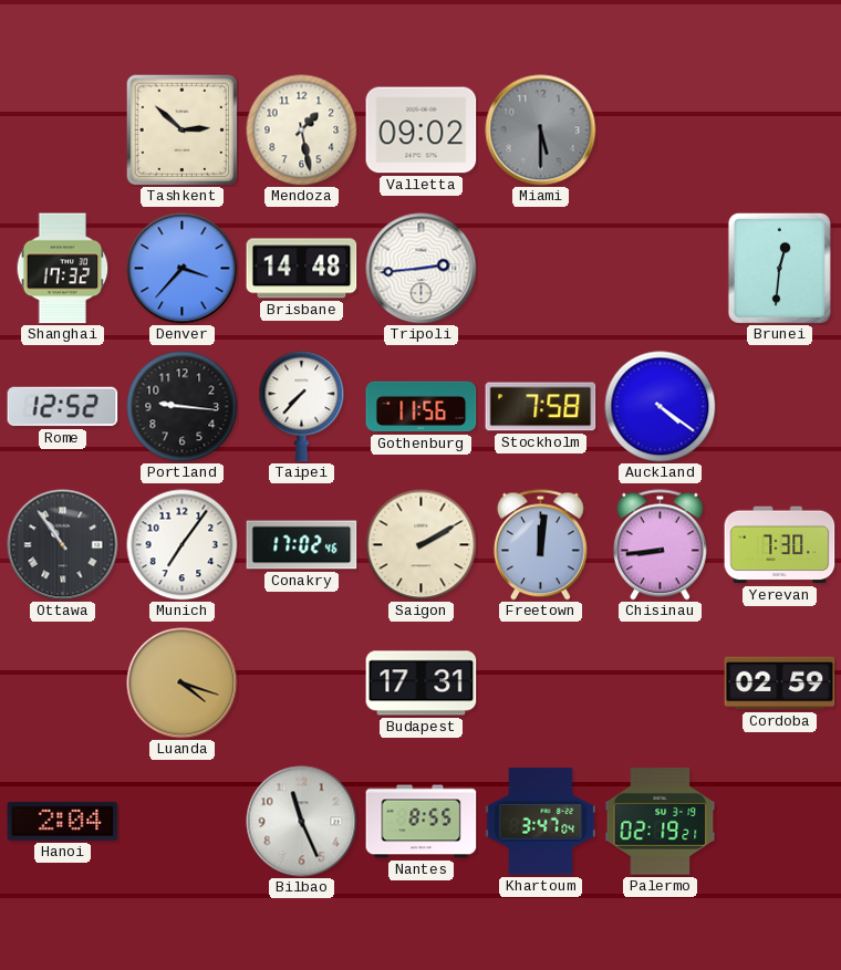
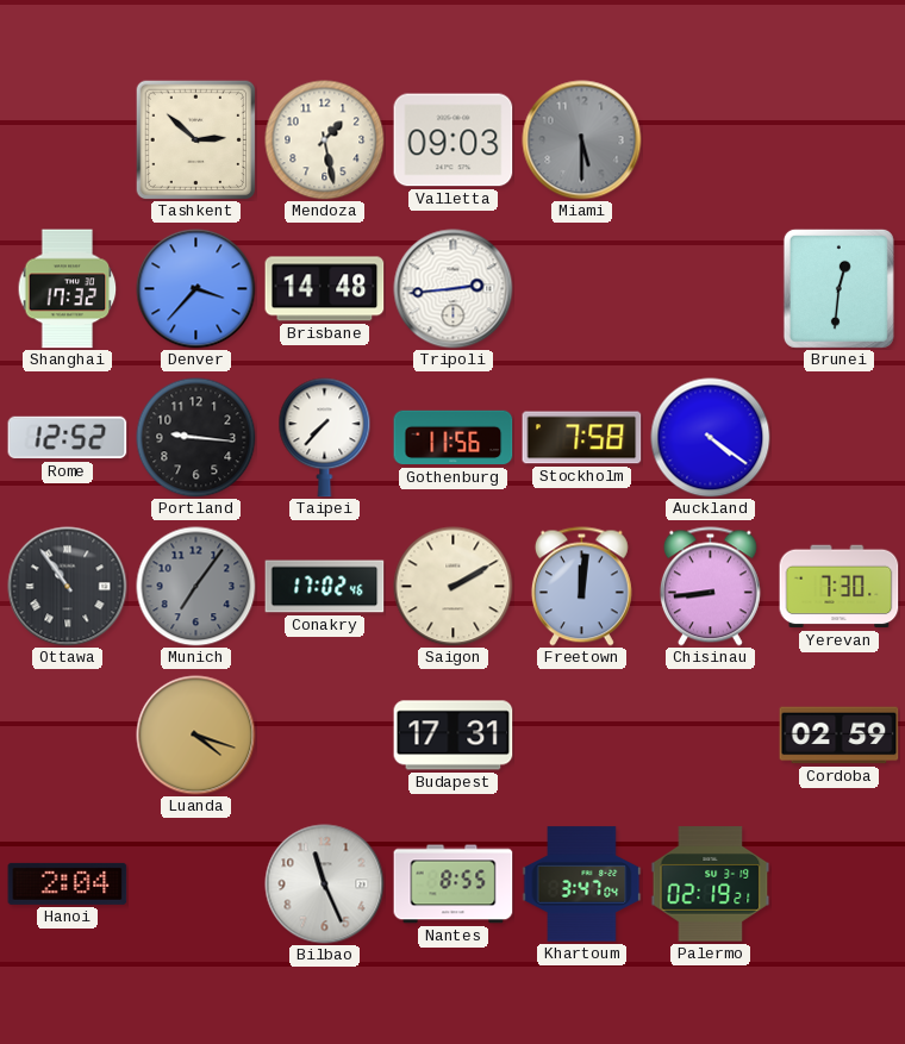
Valletta: 09:02 -> 09:03
Munich dial: white -> grey
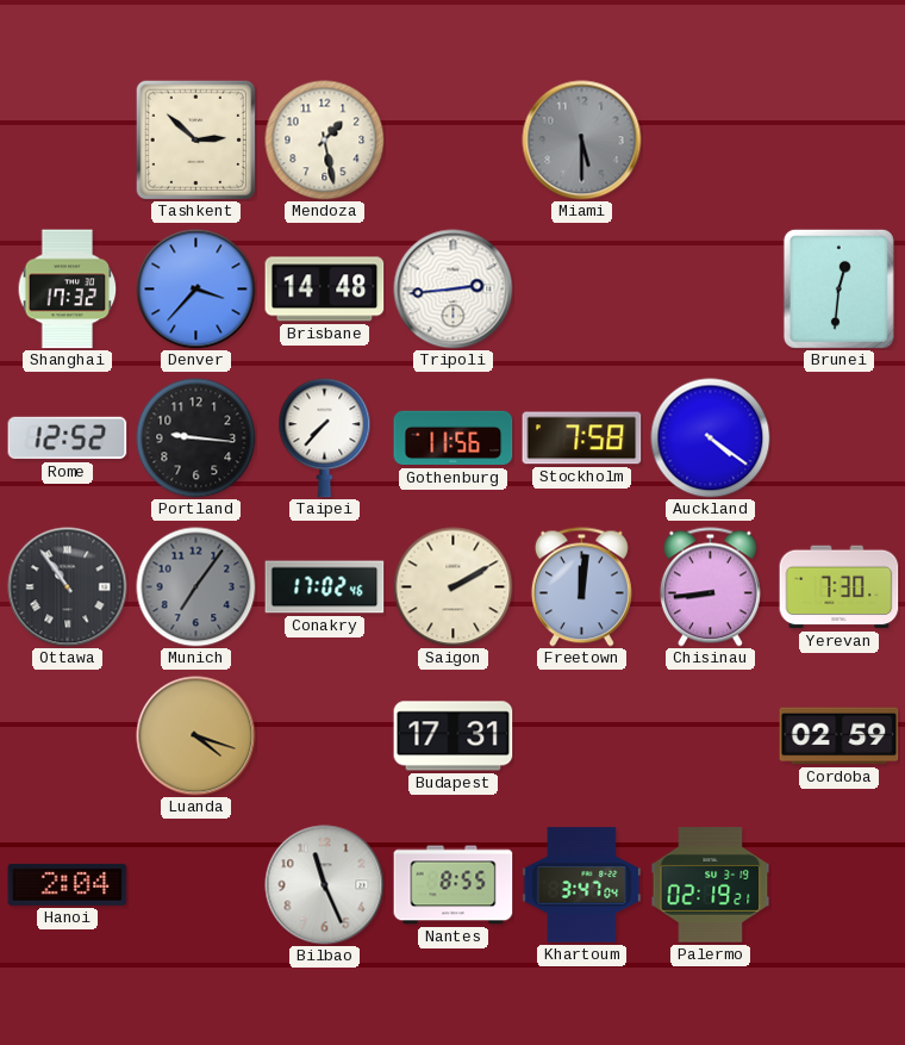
Valletta: 09:03 -> none
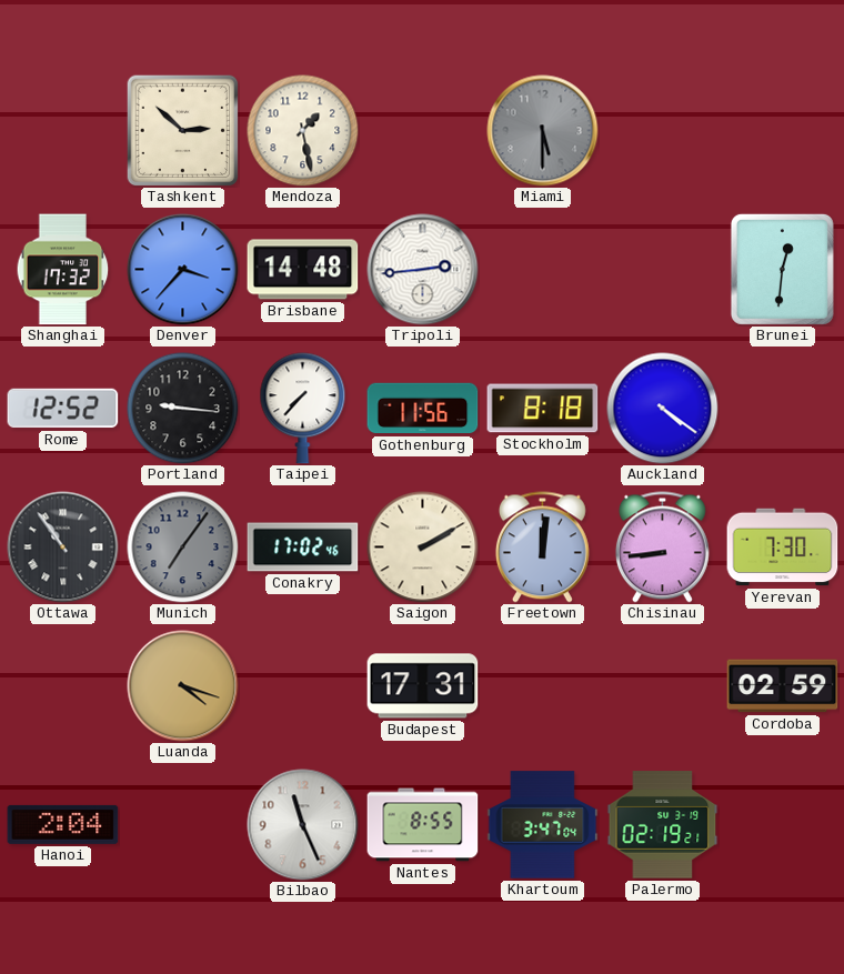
Stockholm: 7:58 -> 8:18
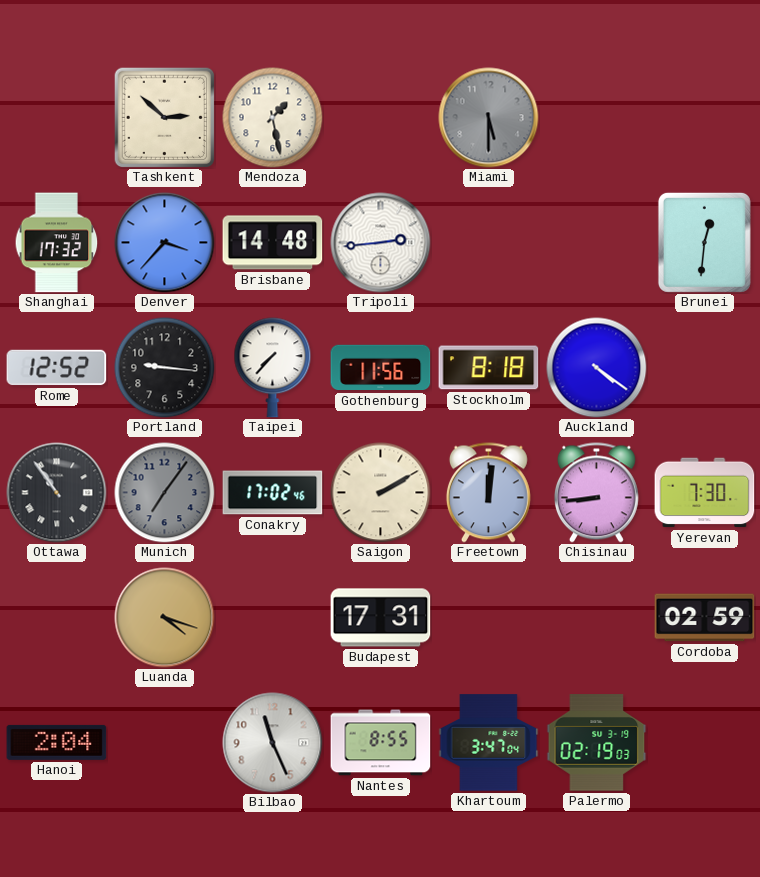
Palermo: 02:19:21 -> 02:19:03
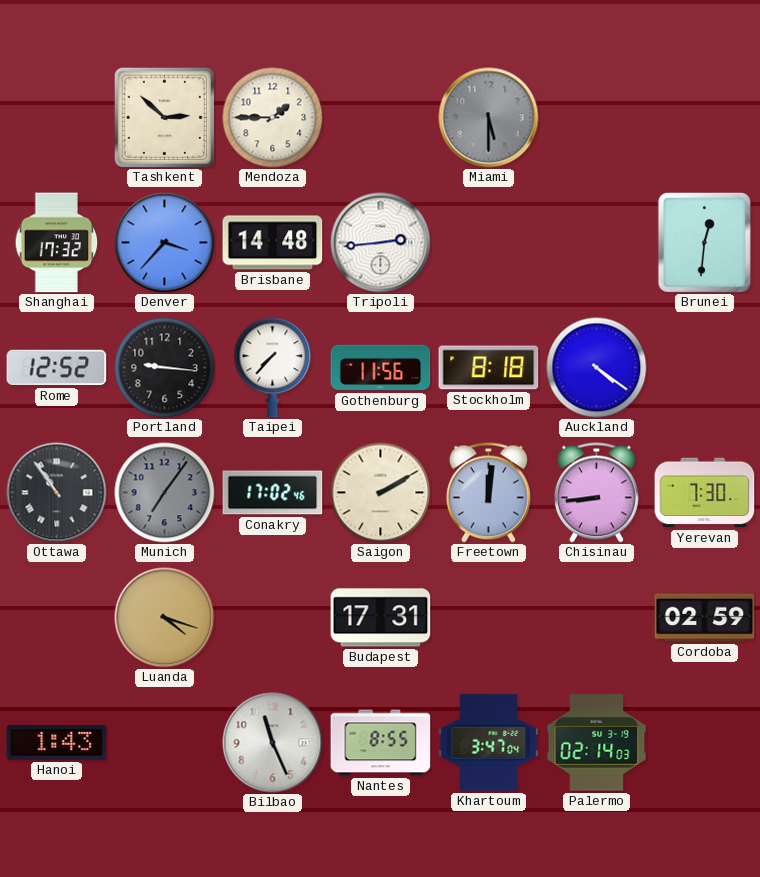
Mendoza: 1:28 -> 1:45
Hanoi: 2:04 -> 1:43
Palermo: 02:19 -> 02:14
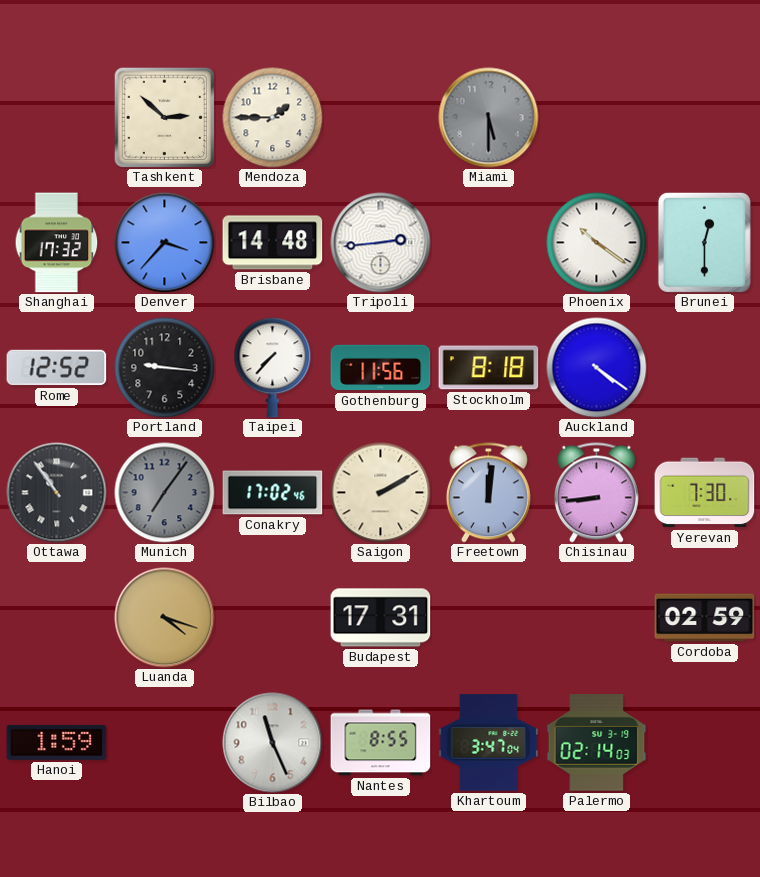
Phoenix: none -> 10:21
Brunei: 12:31 -> 12:30
Hanoi: 1:43 -> 1:59
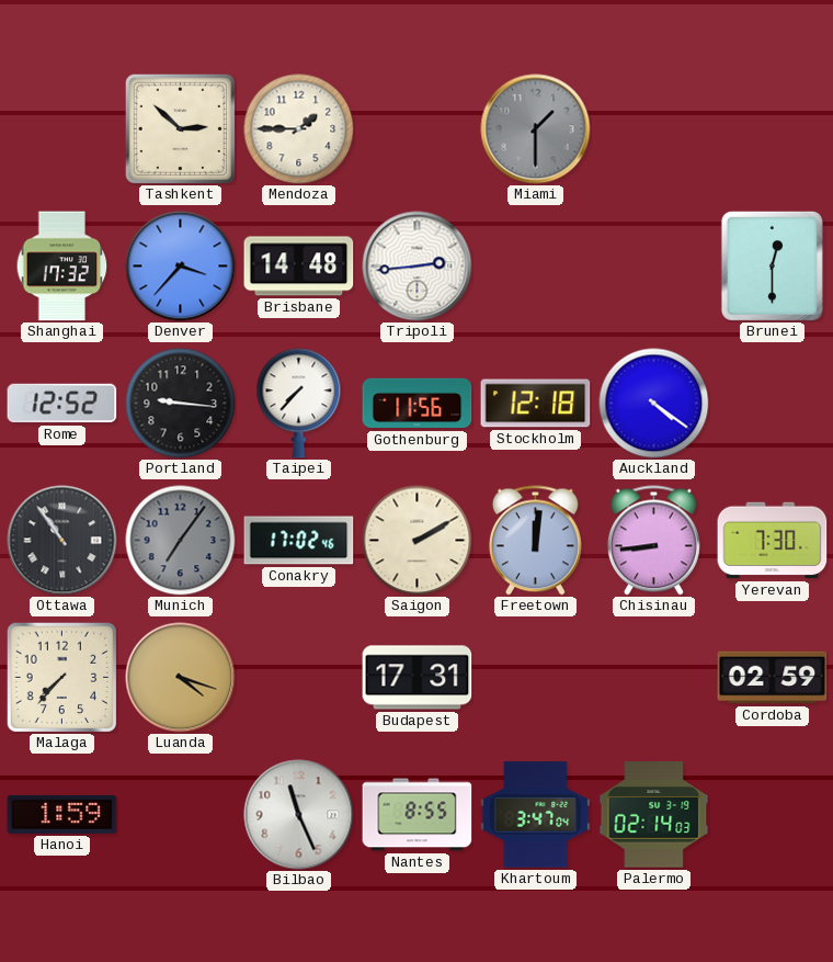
Miami: 5:30 -> 1:30
Phoenix: 10:21 -> none
Stockholm: 8:18 -> 12:18
Malaga: none -> 7:37
